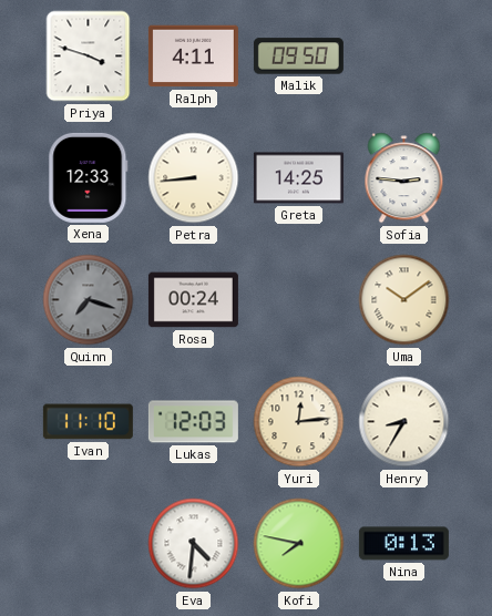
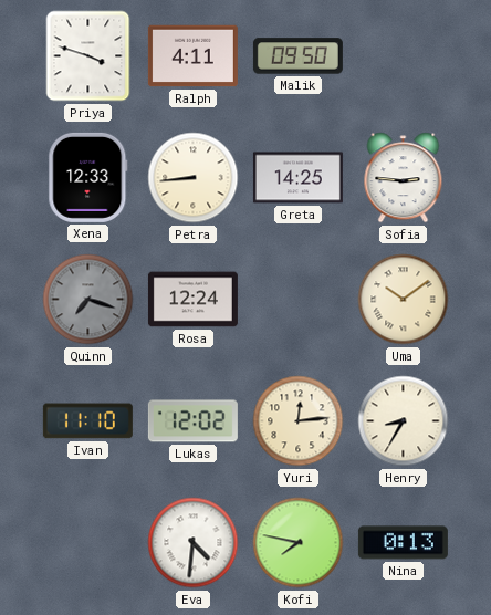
Rosa: 00:24 -> 12:24
Lukas: 12:03 -> 12:02
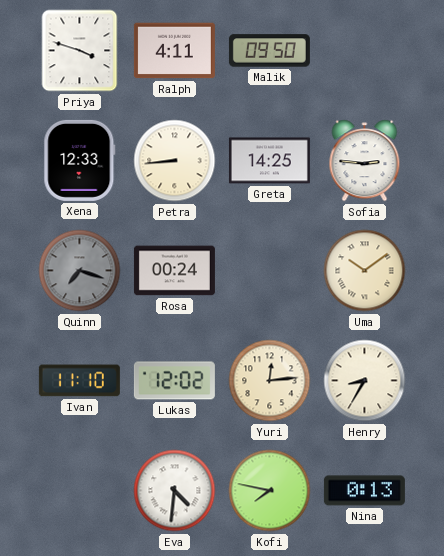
Rosa: 12:24 -> 00:24
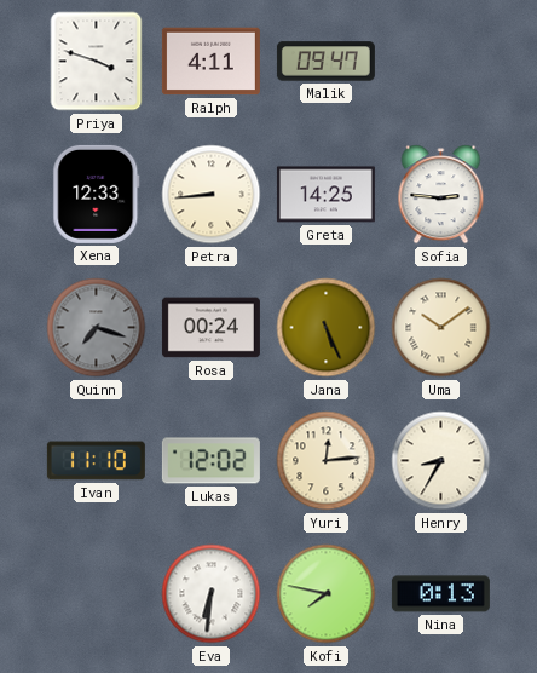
Malik: 09:50 -> 09:47
Jana: none -> 5:26
Eva: 4:31 -> 6:31
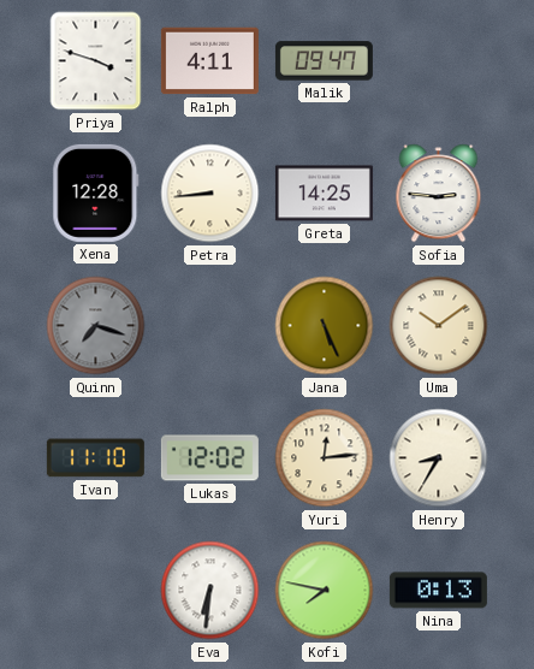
Xena: 12:33 -> 12:28
Rosa: 00:24 -> none
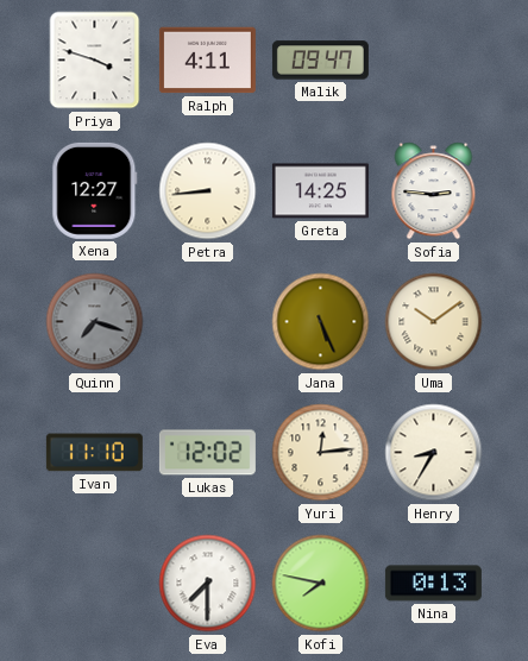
Xena: 12:28 -> 12:27
Eva: 6:31 -> 7:30
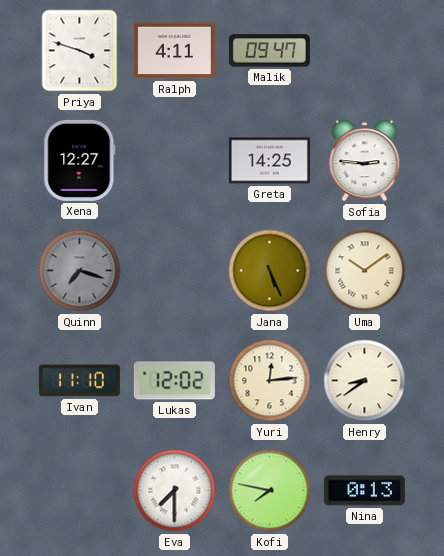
Petra: 8:44 -> none
Henry: 8:35 -> 8:39
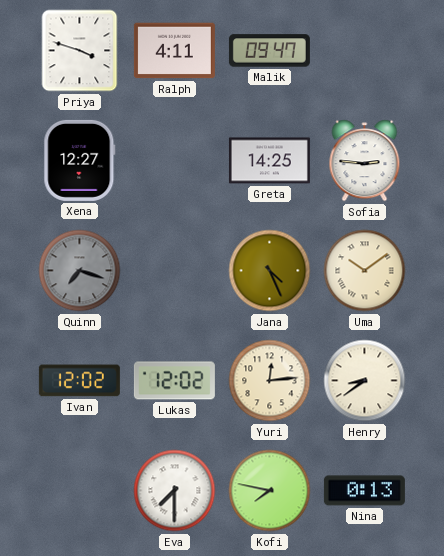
Jana: 5:26 -> 4:26
Ivan: 11:10 -> 12:02
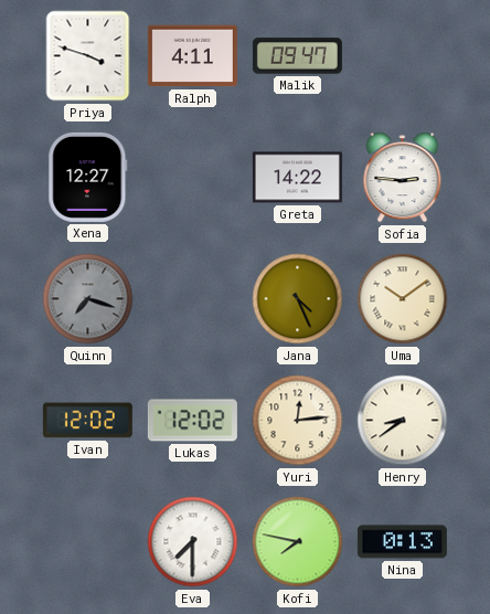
Greta: 14:25 -> 14:22
